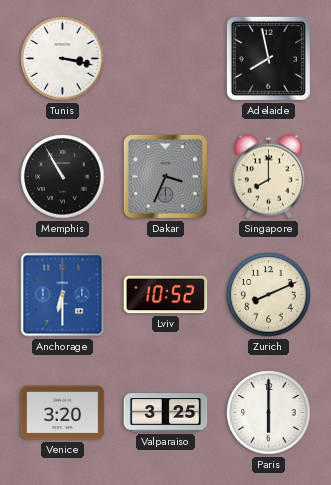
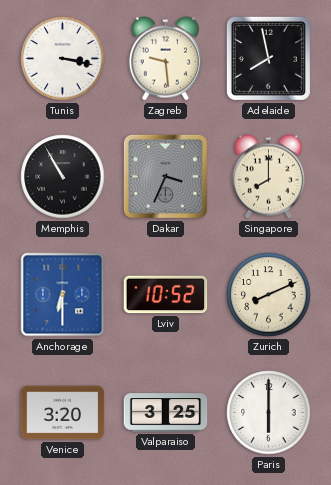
Zagreb: none -> 9:29
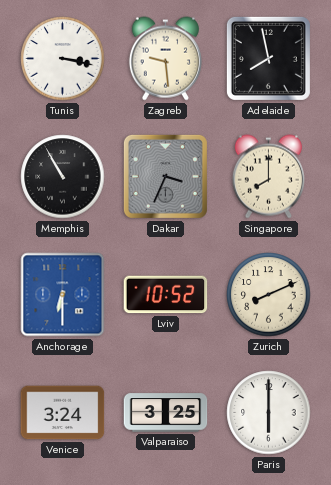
Venice: 3:20 -> 3:24
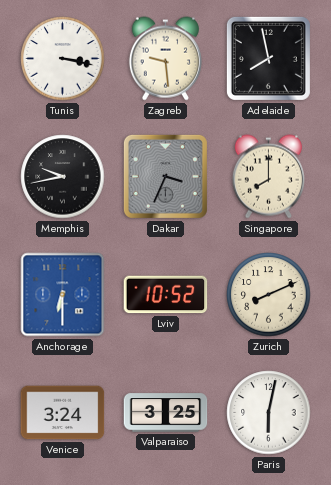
Memphis: 10:55 -> 9:43
Paris: 6:00 -> 6:02
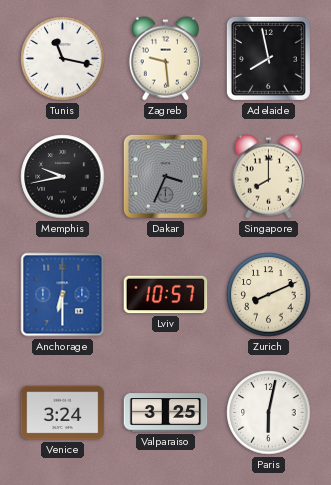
Tunis: 3:17 -> 11:17
Lviv: 10:52 -> 10:57
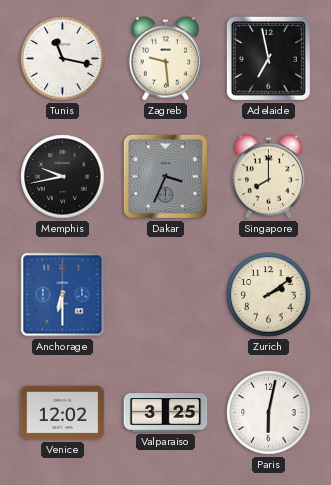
Adelaide: 7:58 -> 6:58
Lviv: 10:57 -> none
Zurich: 8:11 -> 2:09
Venice: 3:24 -> 12:02
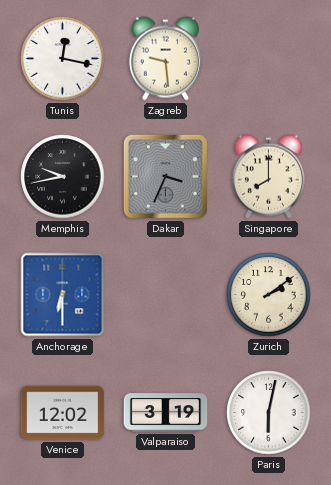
Tunis: 11:17 -> 12:17
Adelaide: 6:58 -> none
Valparaiso: 3:25 -> 3:19
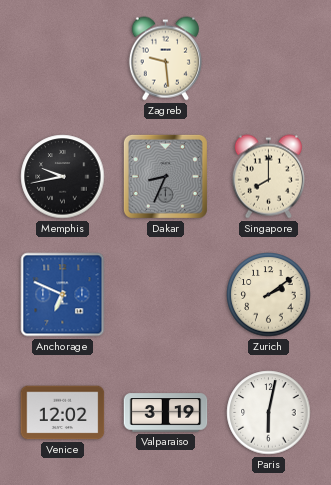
Tunis: 12:17 -> none
Dakar: 3:34 -> 8:34
Anchorage: 6:30 -> 6:49
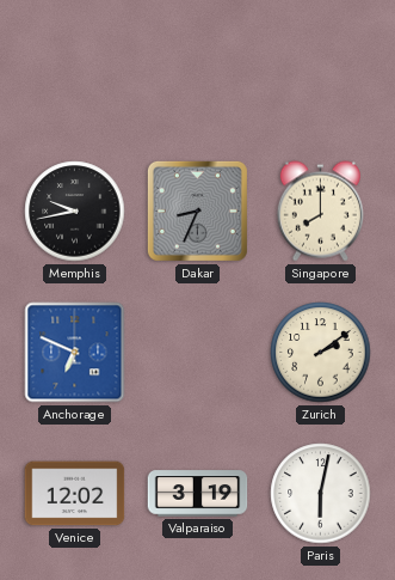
Zagreb: 9:29 -> none
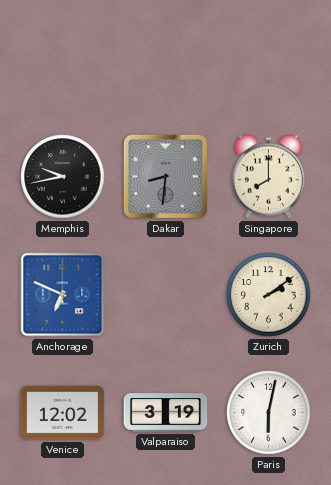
Dakar: 8:34 -> 8:31
